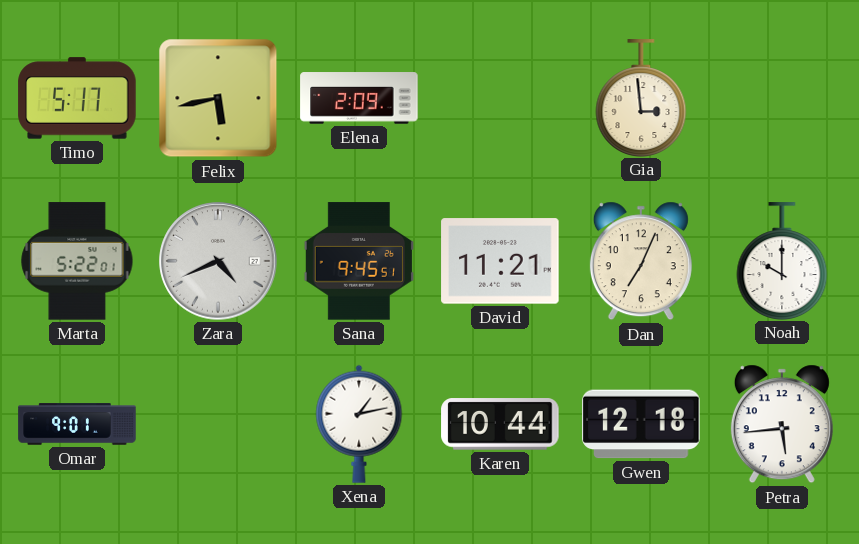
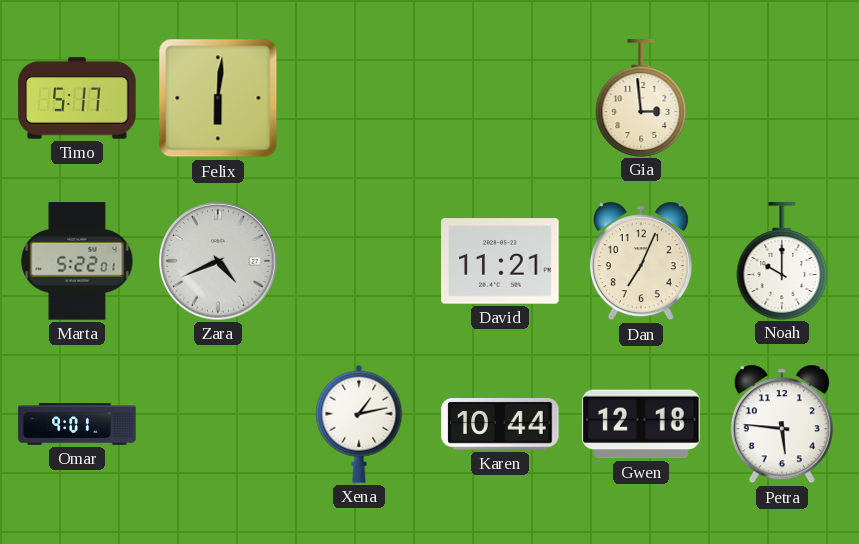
Felix: 5:43 -> 6:01
Elena: 2:09 -> none
Sana: 9:45 -> none
Petra: 5:44 -> 5:46
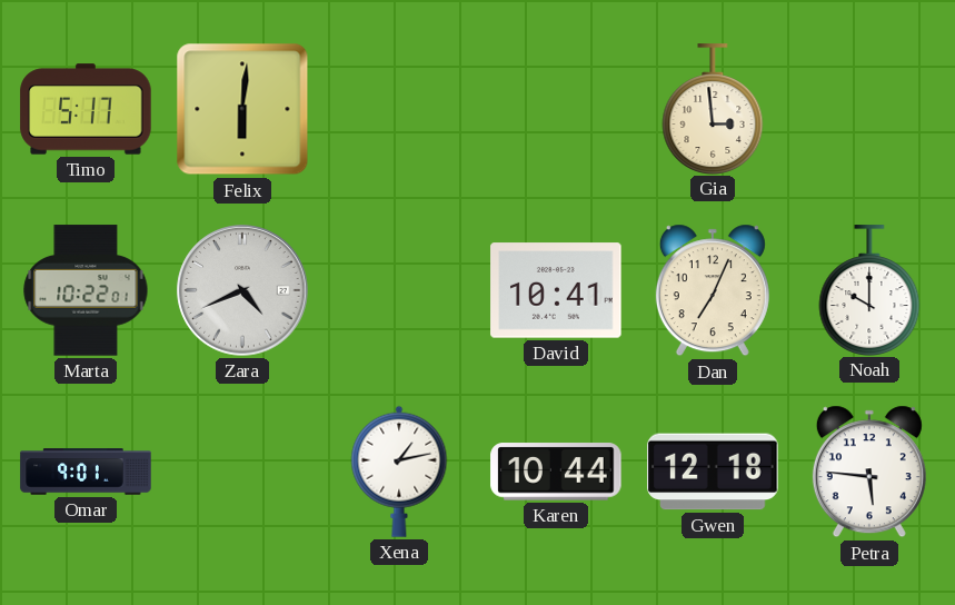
Marta: 5:22 -> 10:22
David: 11:21 -> 10:41
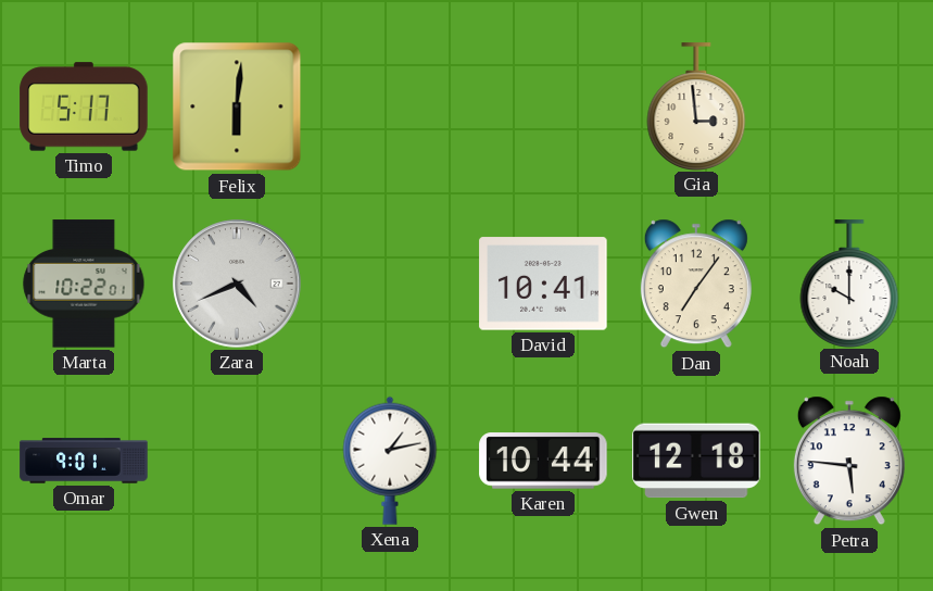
Dan: 7:04 -> 7:06
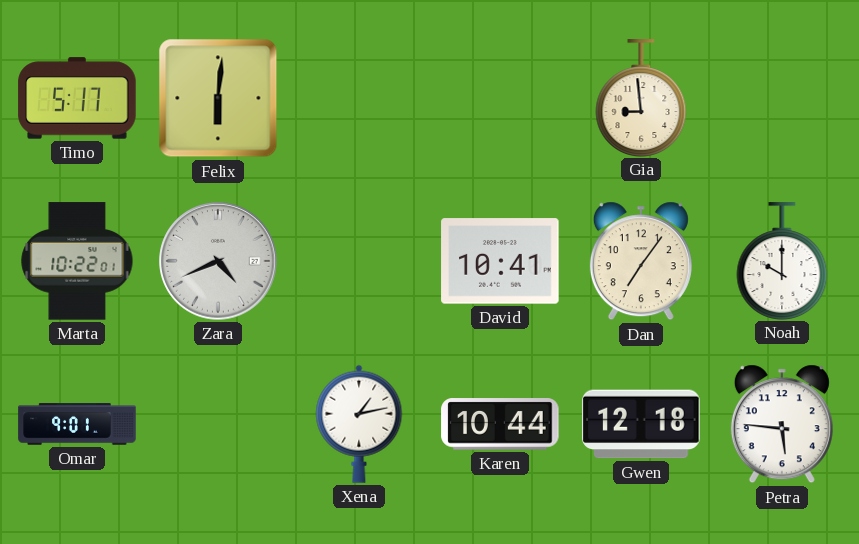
Gia: 2:59 -> 8:59
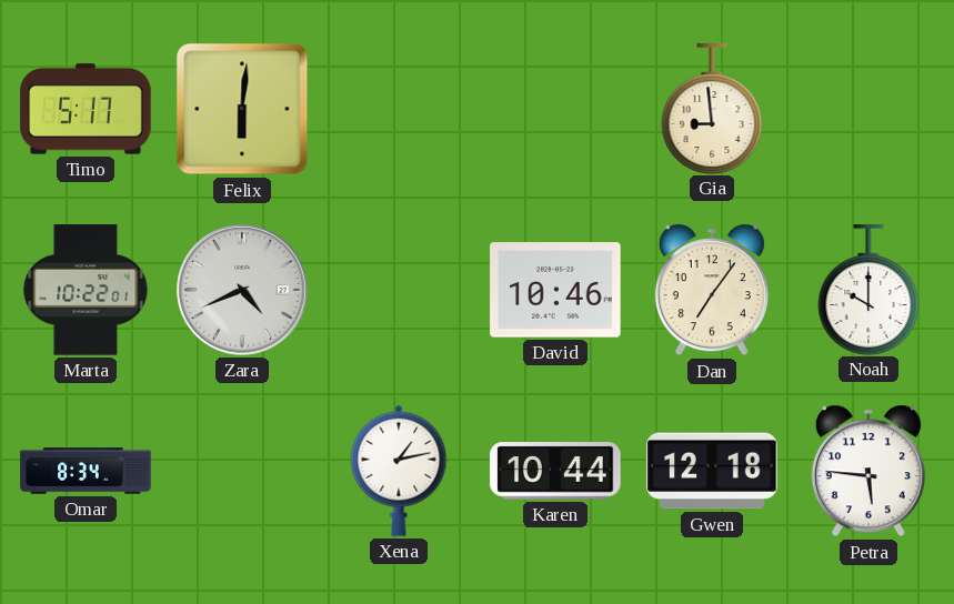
David: 10:41 -> 10:46
Omar: 9:01 -> 8:34
